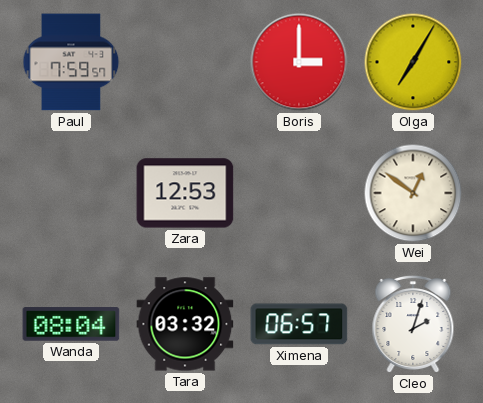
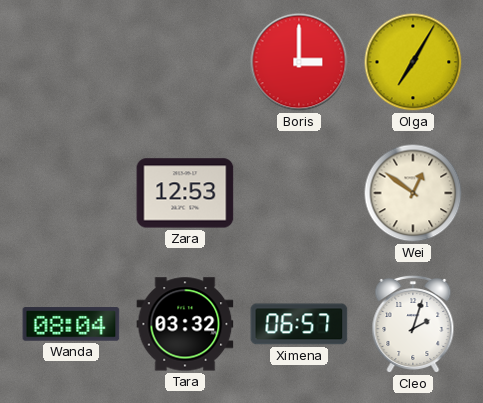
Paul: 7:59 -> none
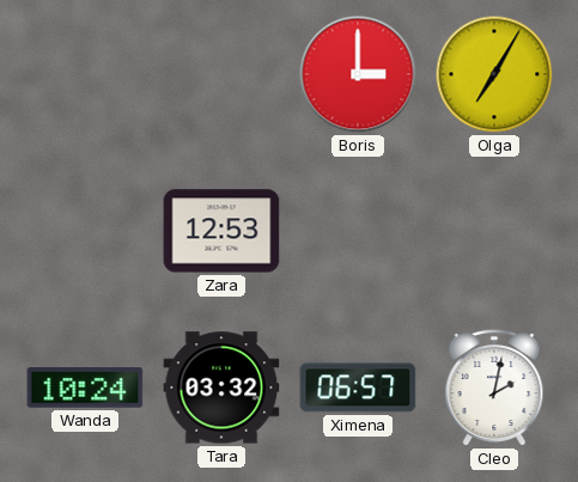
Wei: 12:51 -> none
Wanda: 08:04 -> 10:24
Cleo: 2:03 -> 2:02
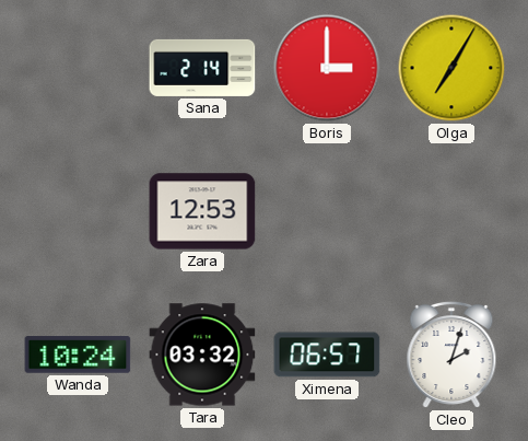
Sana: none -> 2:14
Cleo: 2:02 -> 2:03
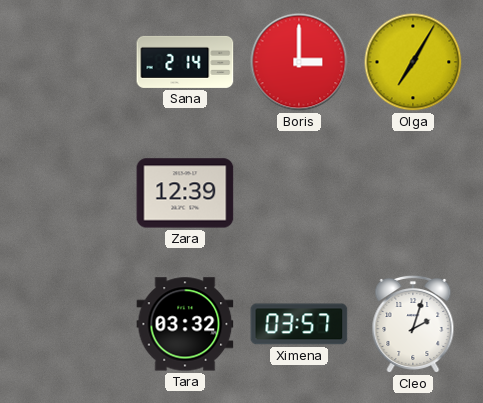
Zara: 12:53 -> 12:39
Wanda: 10:24 -> none
Ximena: 06:57 -> 03:57
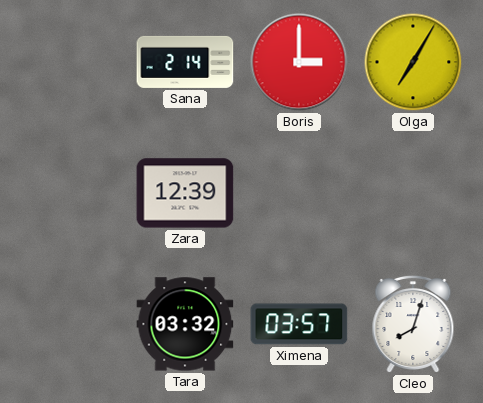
Cleo: 2:03 -> 8:03
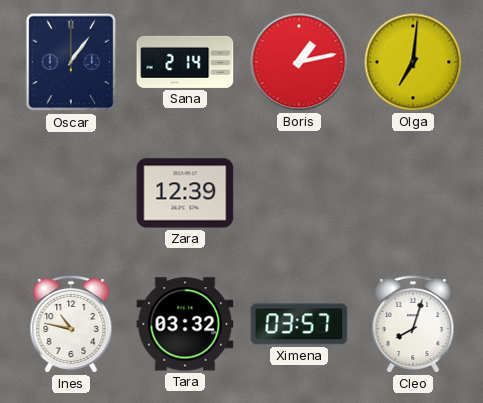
Oscar: none -> 1:06
Boris: 3:00 -> 1:13
Olga: 7:05 -> 7:01
Ines: none -> 10:47
